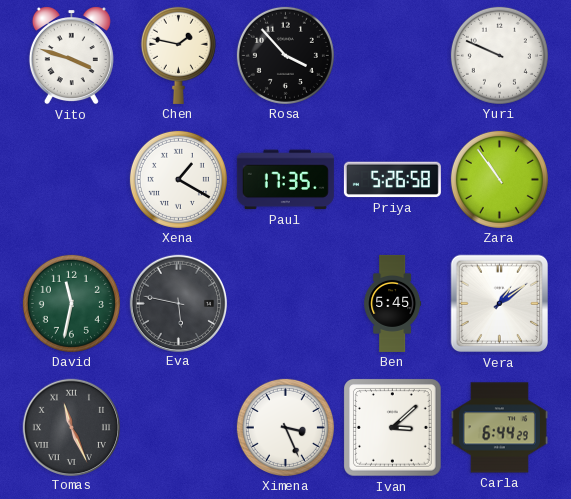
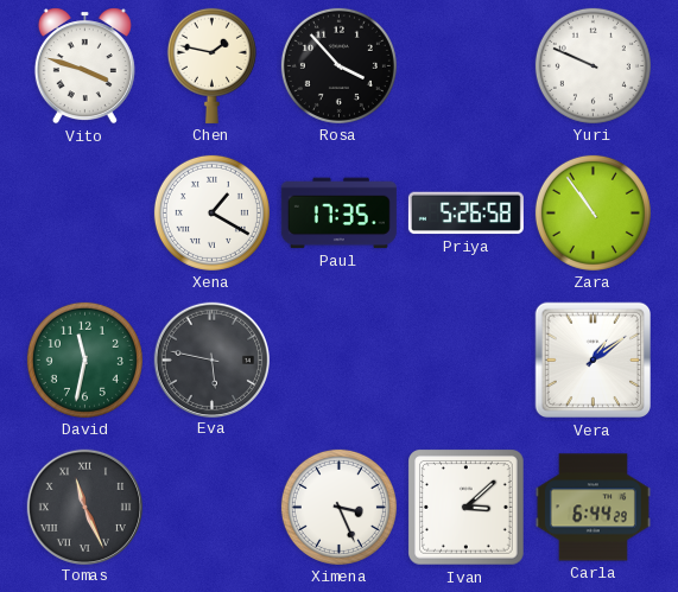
Ben: 5:45 -> none
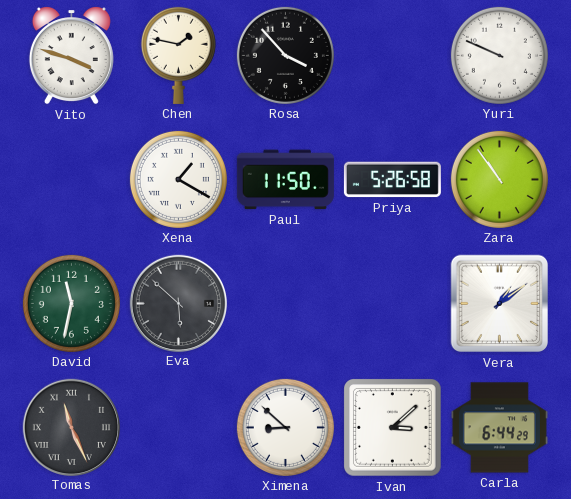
Paul: 17:35 -> 11:50
Eva: 5:47 -> 5:52
Ximena: 3:26 -> 8:52
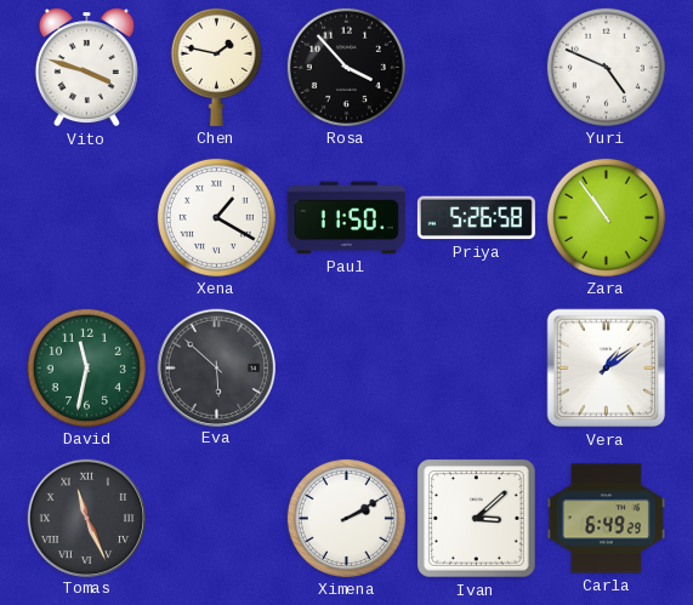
Yuri: 9:49 -> 4:49
Ximena: 8:52 -> 2:10
Carla: 6:44 -> 6:49
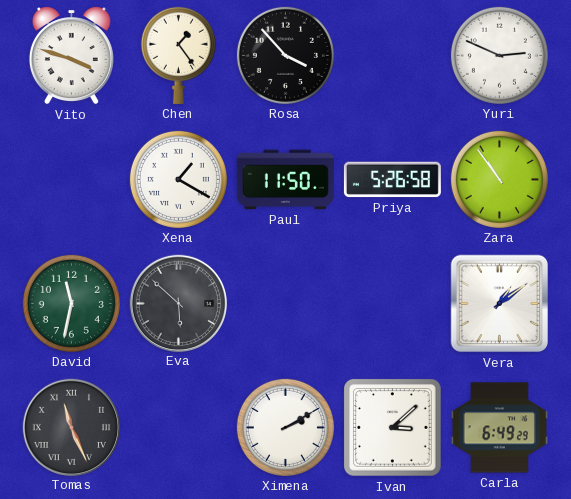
Chen: 1:47 -> 1:24
Yuri: 4:49 -> 2:49
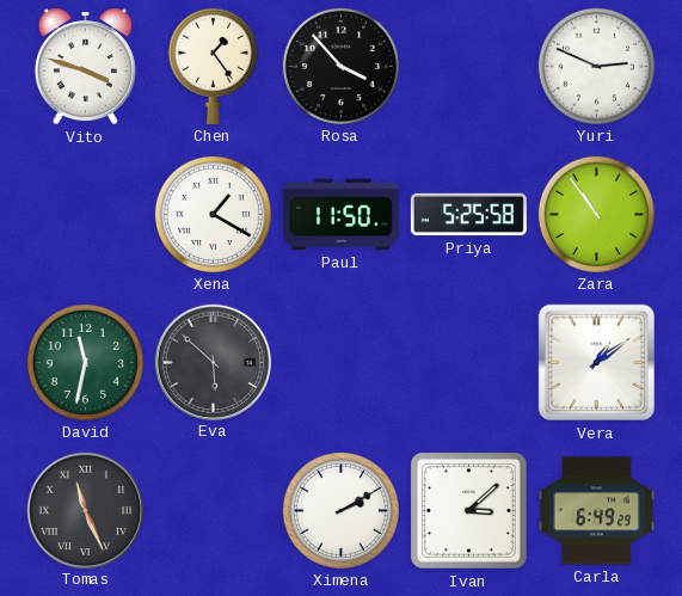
Priya: 5:26 -> 5:25
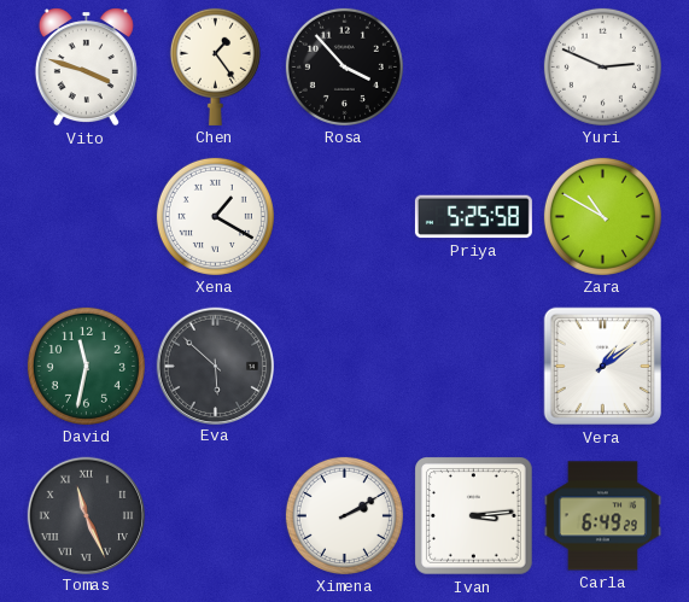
Paul: 11:50 -> none
Zara: 10:54 -> 10:50
Ivan: 3:08 -> 3:14
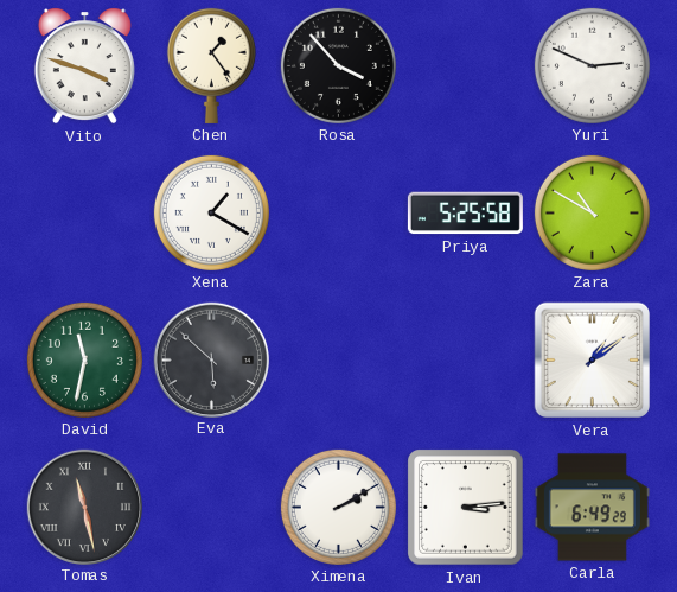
Tomas: 11:26 -> 11:28
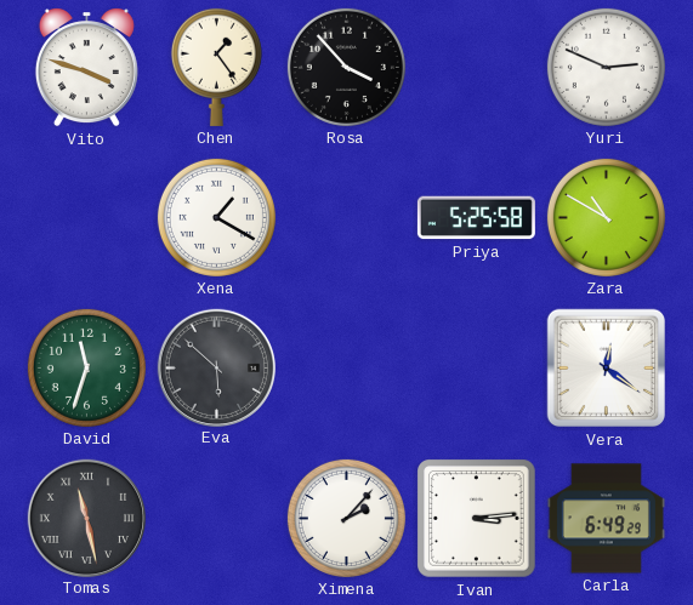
David: 11:32 -> 11:33
Vera: 1:09 -> 12:21
Ximena: 2:10 -> 2:07
